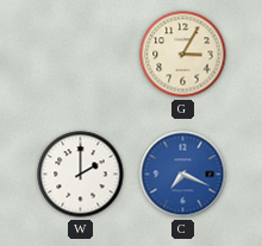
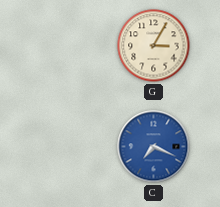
W: 2:00 -> none
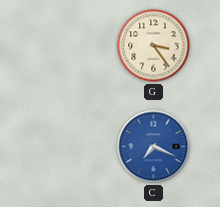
G: 3:05 -> 3:24
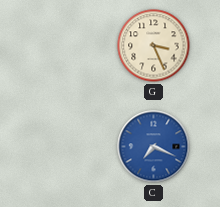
G: 3:24 -> 3:26
